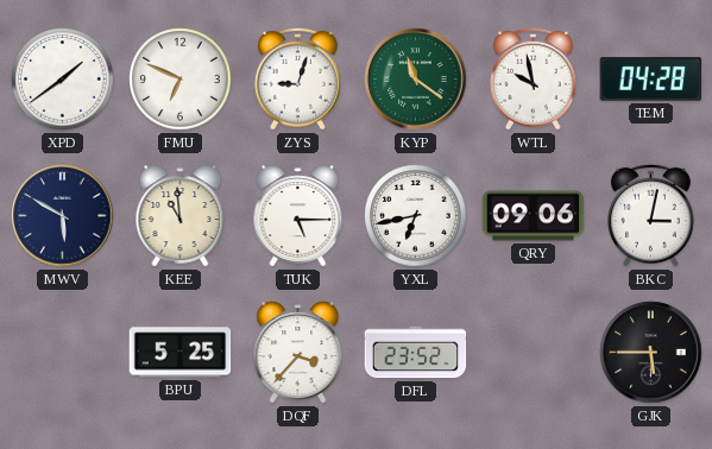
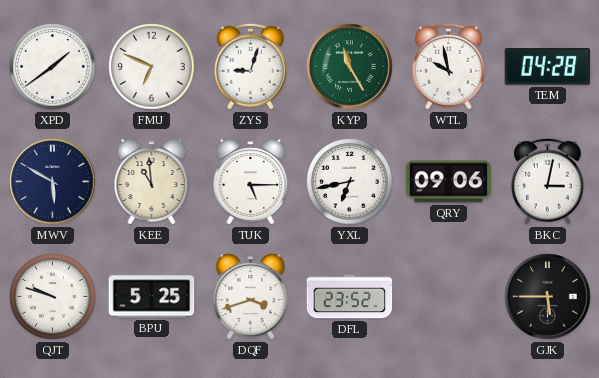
KYP: 11:21 -> 11:25
QJT: none -> 9:48
DQF: 3:37 -> 3:42
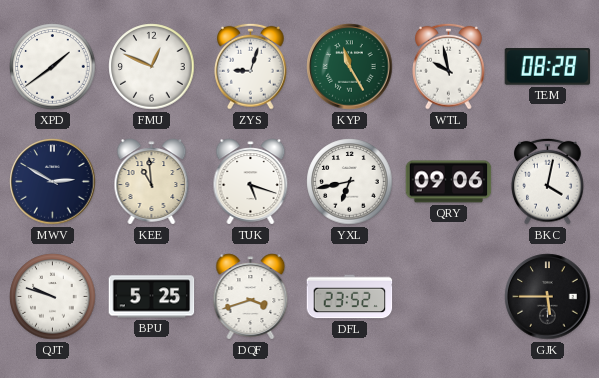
FMU: 6:49 -> 12:49
TEM: 04:28 -> 08:28
MWV: 5:50 -> 2:50
TUK: 5:15 -> 5:18
BKC: 3:02 -> 4:02
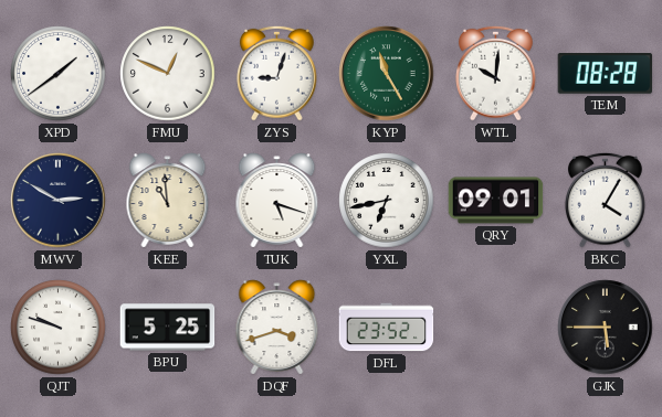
WTL: 9:58 -> 10:01
QRY: 09:06 -> 09:01
BKC: 4:02 -> 4:05
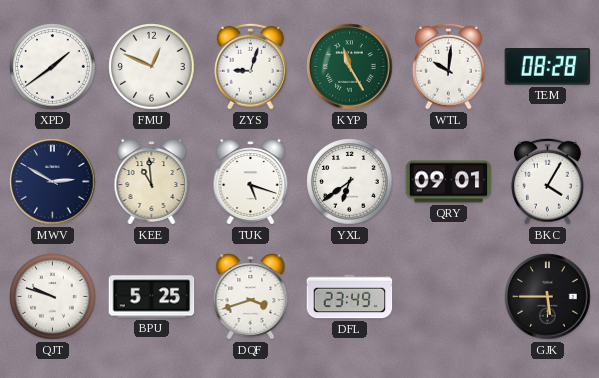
YXL: 6:43 -> 6:39
DFL: 23:52 -> 23:49
